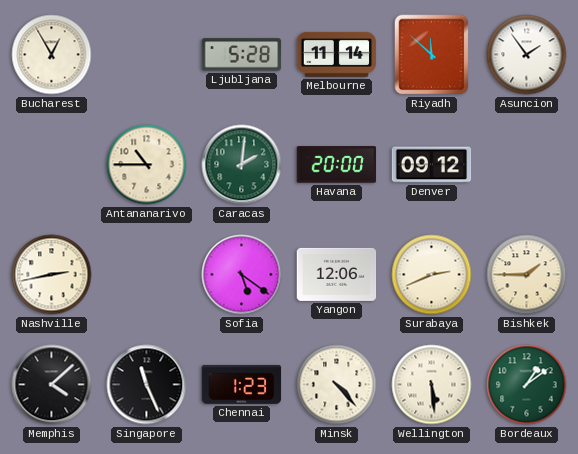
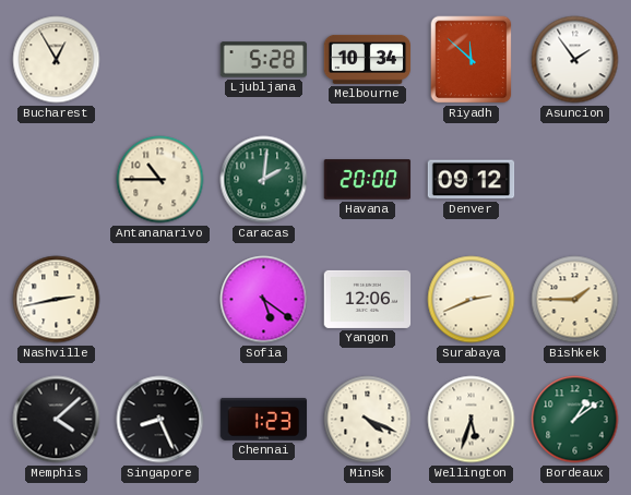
Melbourne: 11:14 -> 10:34
Singapore: 11:26 -> 8:26
Minsk: 4:23 -> 4:19
Wellington: 5:29 -> 5:33
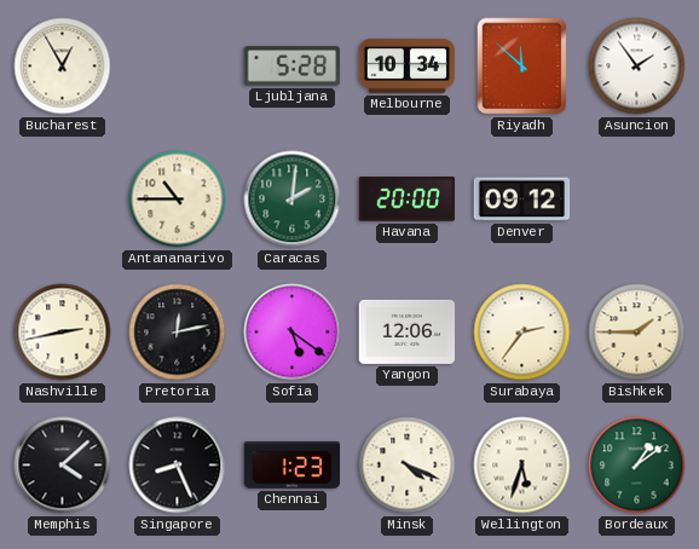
Pretoria: none -> 12:13
Surabaya: 2:41 -> 2:36
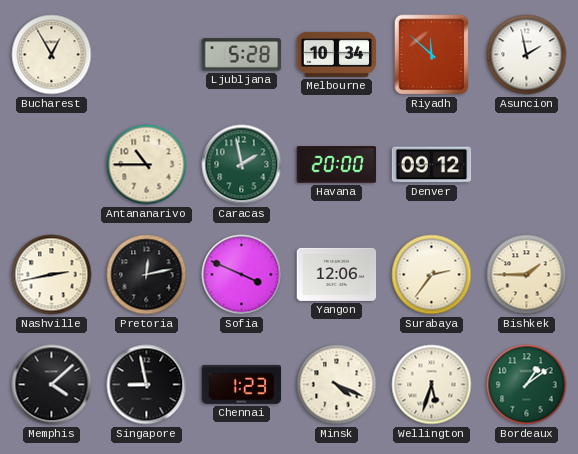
Asuncion: 1:54 -> 1:58
Caracas: 2:01 -> 1:58
Sofia: 5:21 -> 3:49
Singapore: 8:26 -> 8:58
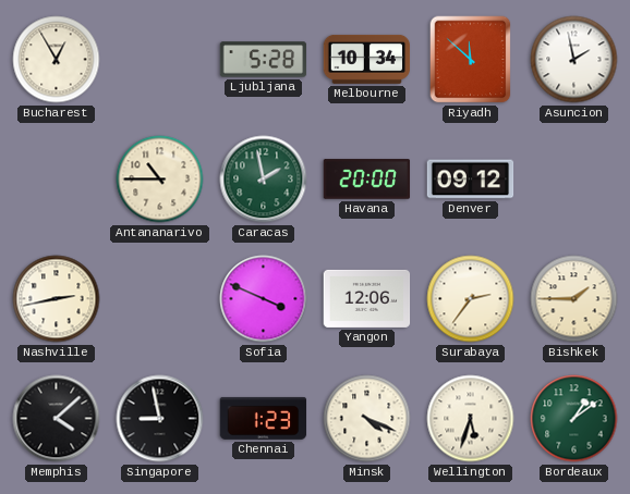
Pretoria: 12:13 -> none
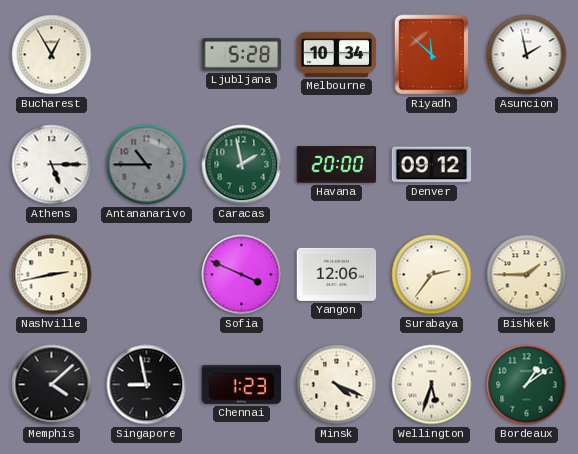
Athens: none -> 5:15
Antananarivo dial: cream -> grey
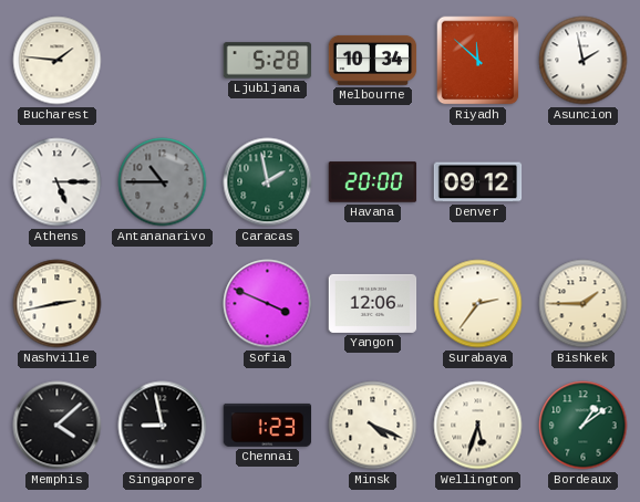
Bucharest: 12:55 -> 1:46
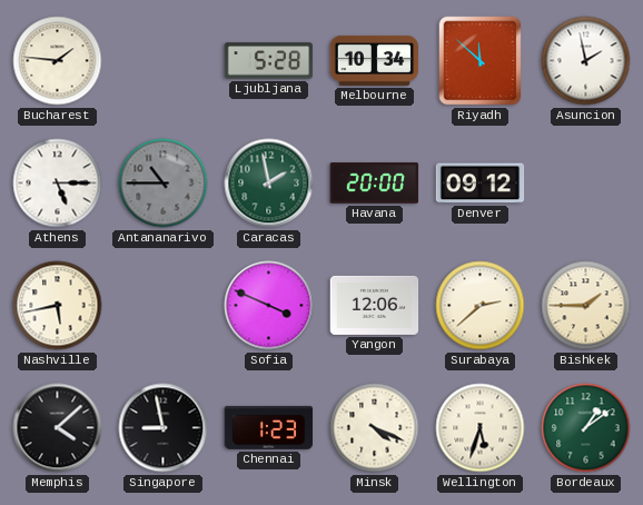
Nashville: 2:43 -> 5:43
Surabaya: 2:36 -> 2:38
